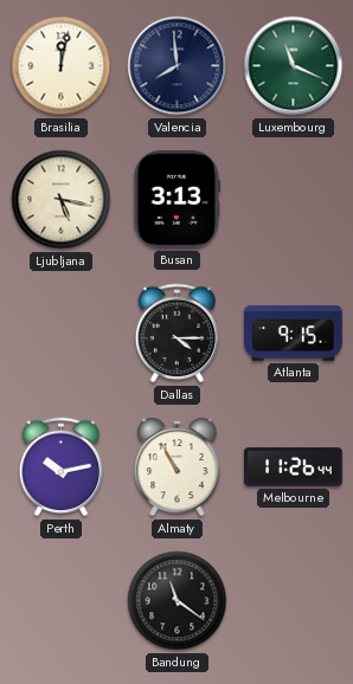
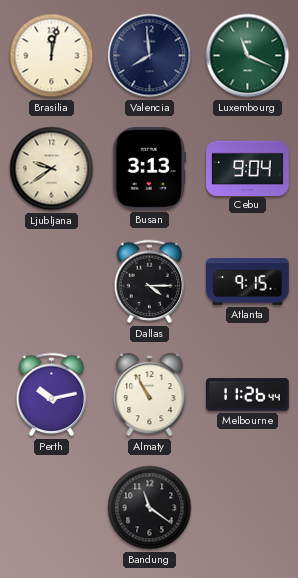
Ljubljana: 5:17 -> 9:39
Cebu: none -> 9:04
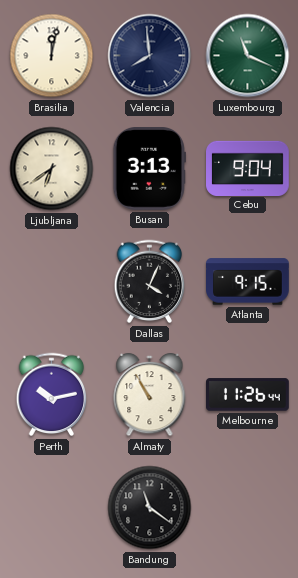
Ljubljana: 9:39 -> 6:39
Dallas: 4:15 -> 4:04
